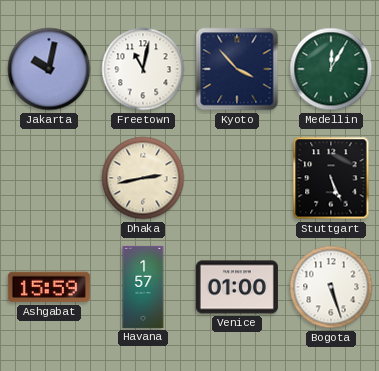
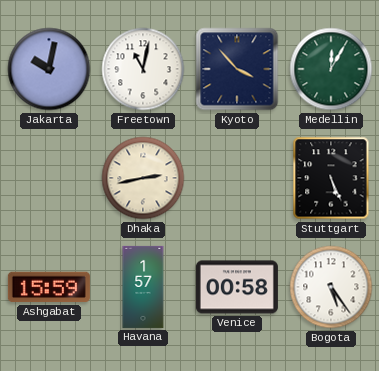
Venice: 01:00 -> 00:58
Bogota: 5:27 -> 5:24
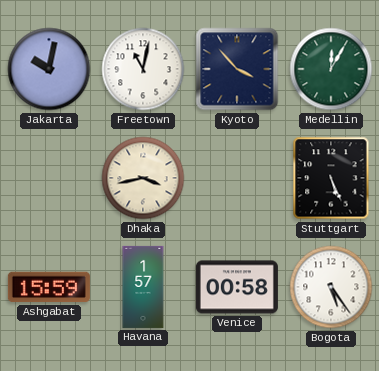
Dhaka: 2:43 -> 3:43
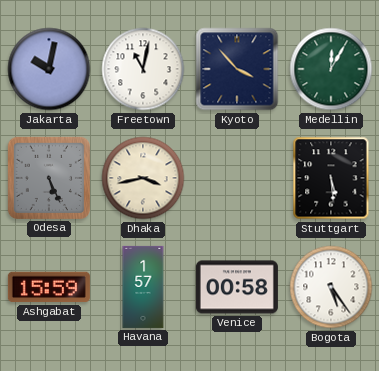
Odesa: none -> 5:26
Stuttgart: 5:26 -> 5:29
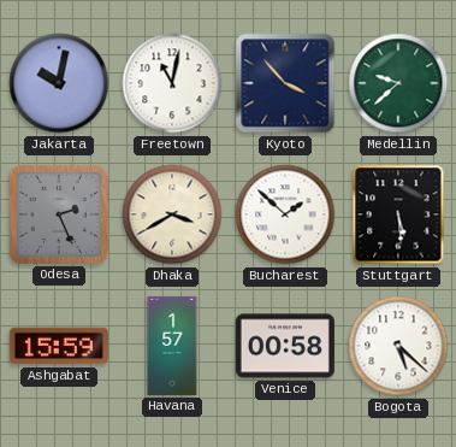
Medellin: 12:05 -> 9:38
Odesa: 5:26 -> 2:26
Dhaka: 3:43 -> 3:40
Bucharest: none -> 1:52
Bogota: 5:24 -> 5:22
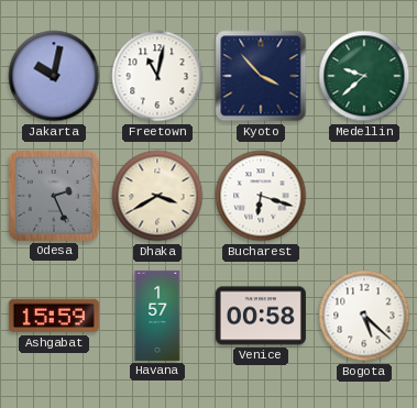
Bucharest: 1:52 -> 6:18
Stuttgart: 5:29 -> none
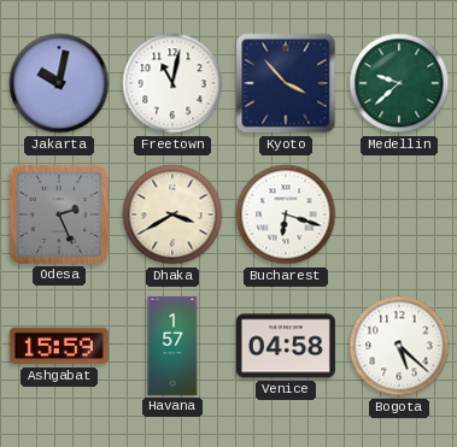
Venice: 00:58 -> 04:58
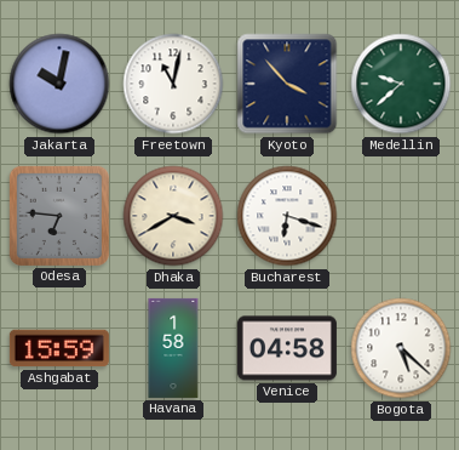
Odesa: 2:26 -> 6:46
Havana: 1:57 -> 1:58
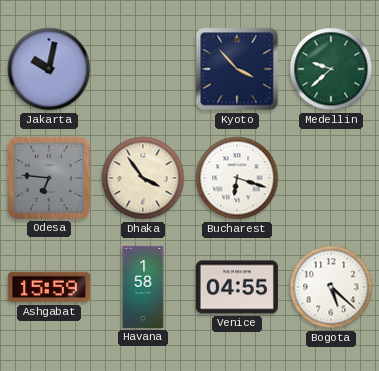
Freetown: 11:02 -> none
Dhaka: 3:40 -> 3:54
Venice: 04:58 -> 04:55
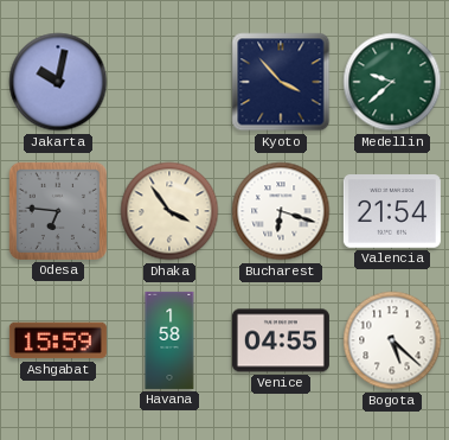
Valencia: none -> 21:54
